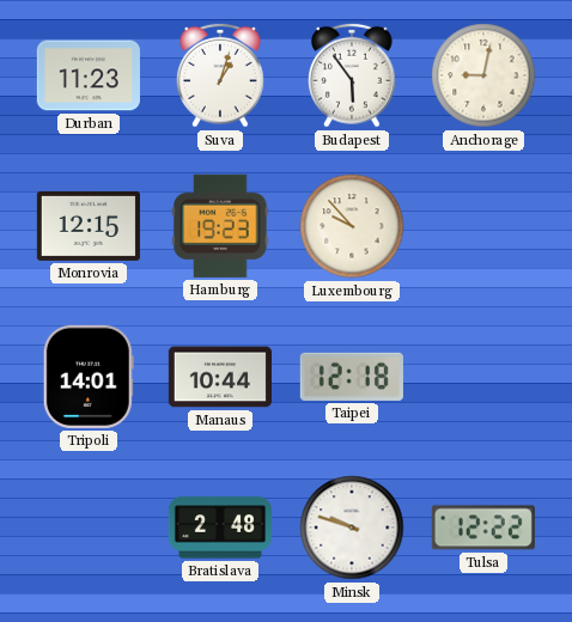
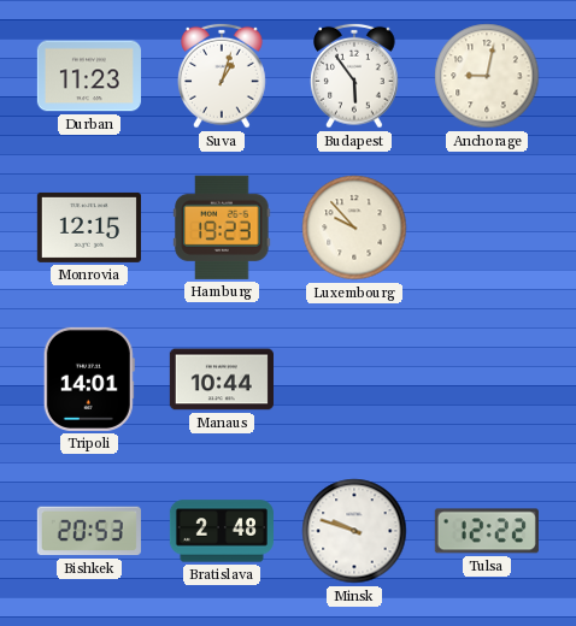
Taipei: 12:18 -> none
Bishkek: none -> 20:53
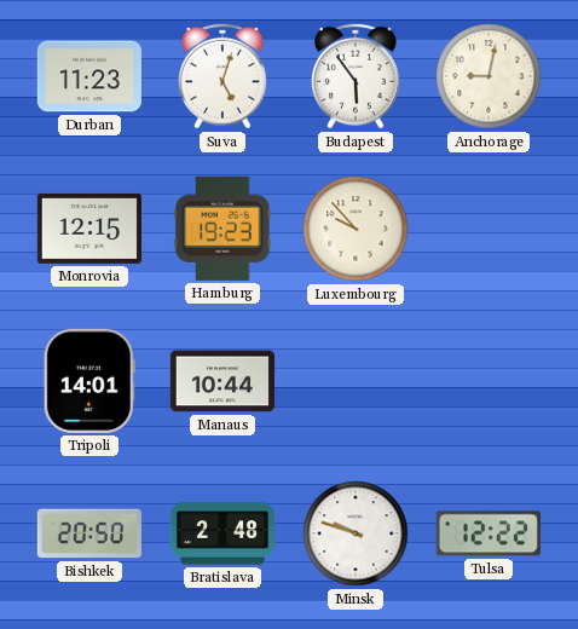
Suva: 1:03 -> 5:03
Bishkek: 20:53 -> 20:50
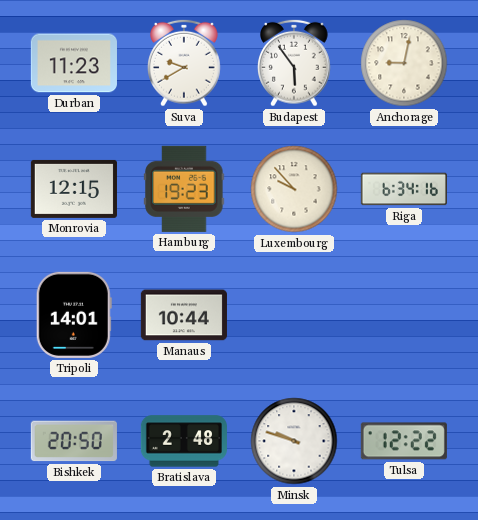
Suva: 5:03 -> 9:40
Riga: none -> 6:34
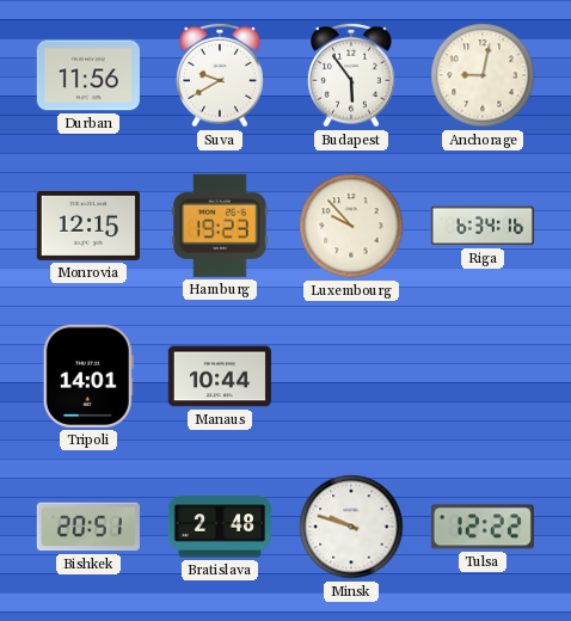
Durban: 11:23 -> 11:56
Bishkek: 20:50 -> 20:51
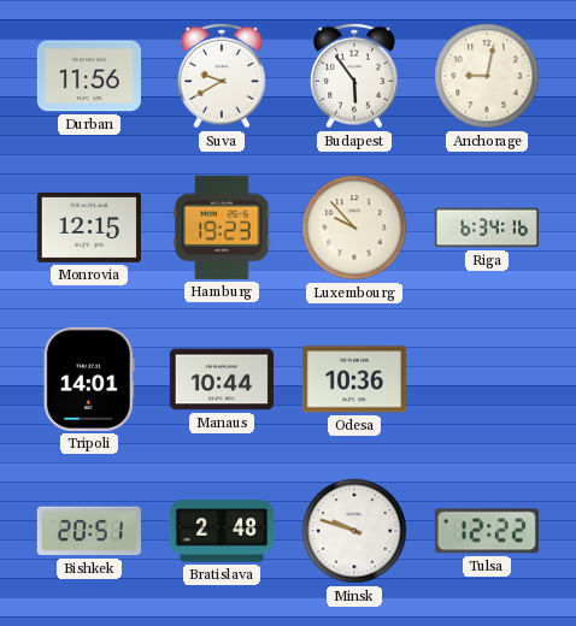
Odesa: none -> 10:36
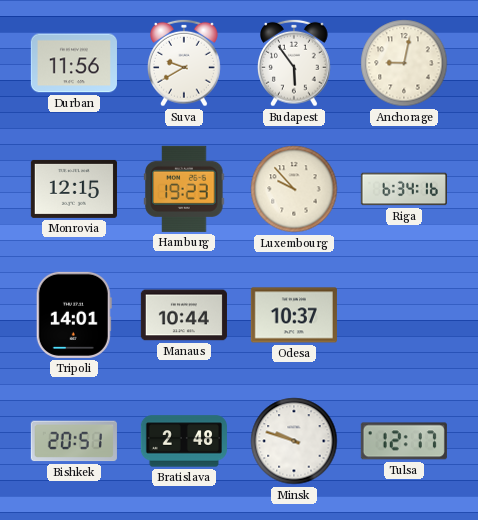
Odesa: 10:36 -> 10:37
Tulsa: 12:22 -> 12:17
